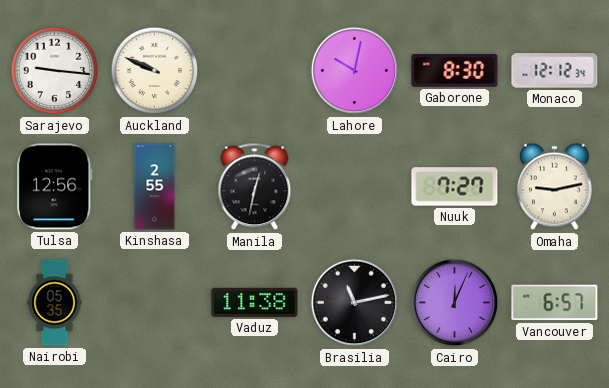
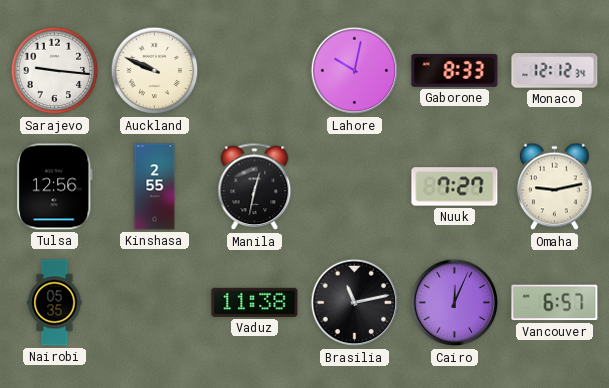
Gaborone: 8:30 -> 8:33
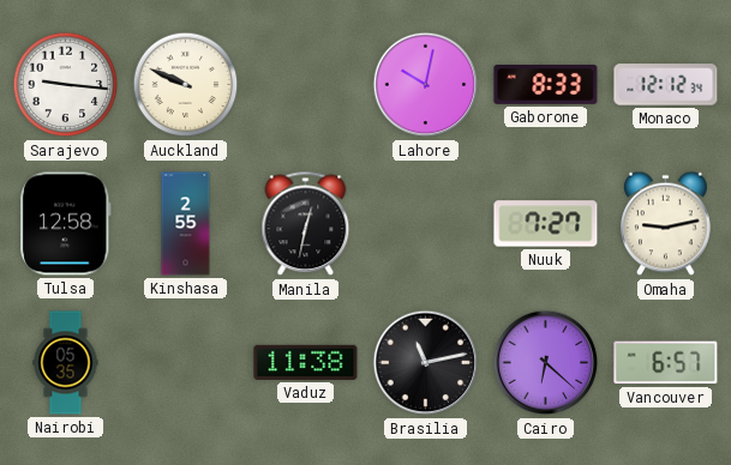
Tulsa: 12:56 -> 12:58
Cairo: 12:04 -> 6:22
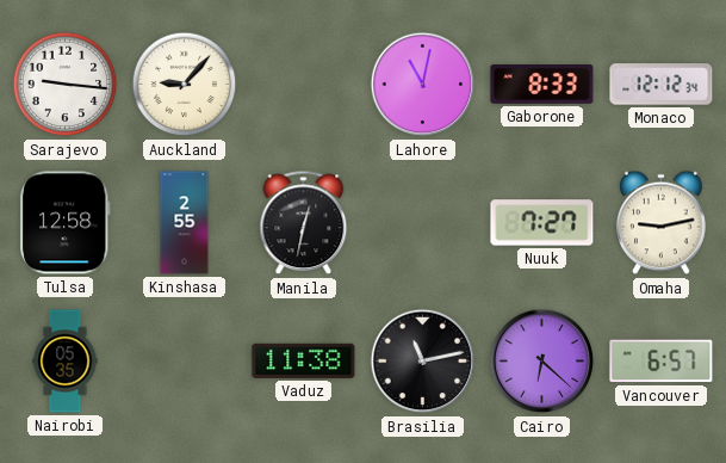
Auckland: 9:49 -> 9:07
Lahore: 10:02 -> 11:02
